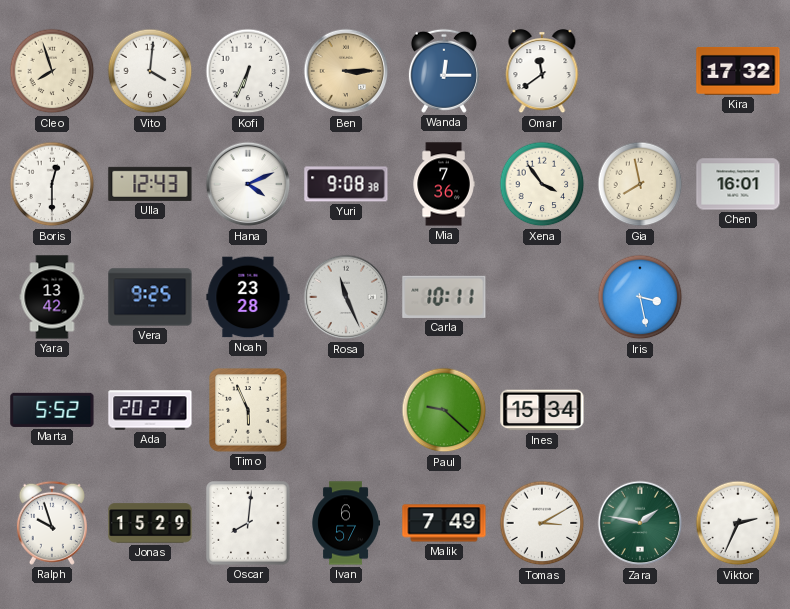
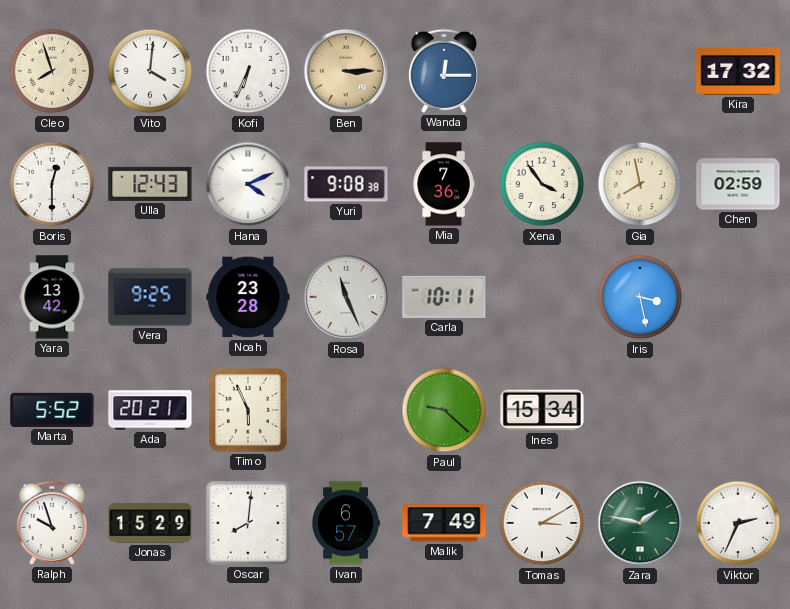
Omar: 11:39 -> none
Chen: 16:01 -> 02:59
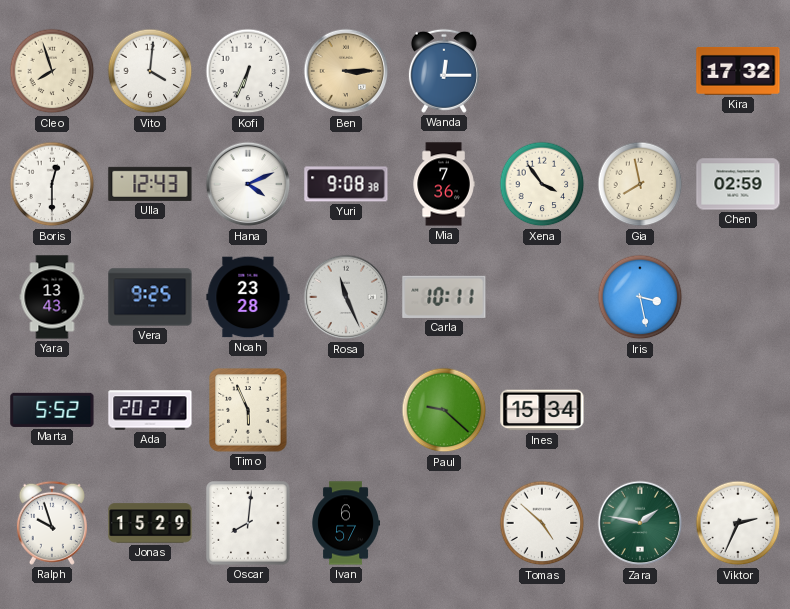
Yara: 13:42 -> 13:43
Malik: 7:49 -> none
Tomas: 3:10 -> 4:52
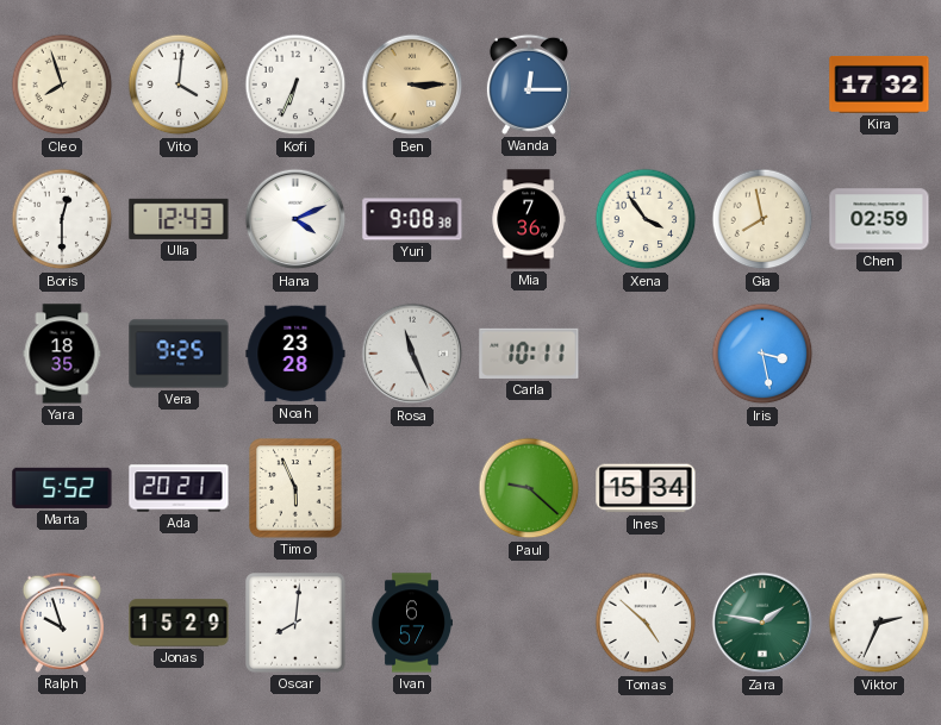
Yara: 13:43 -> 18:35
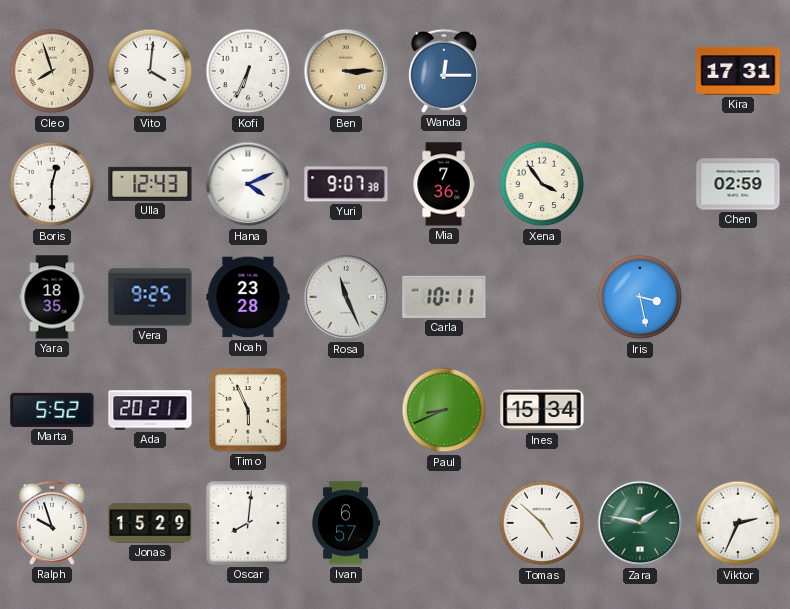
Kira: 17:32 -> 17:31
Yuri: 9:08 -> 9:07
Gia: 7:58 -> none
Paul: 9:22 -> 8:41
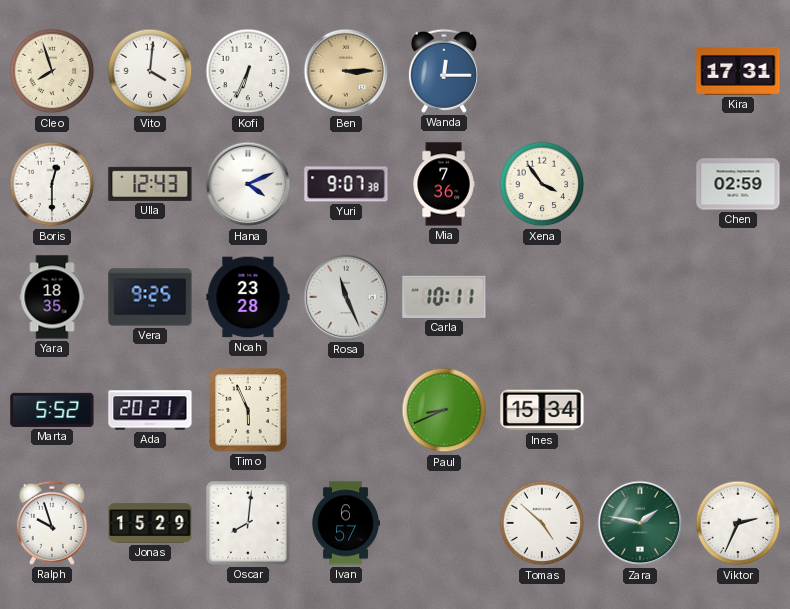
Iris: 3:28 -> none
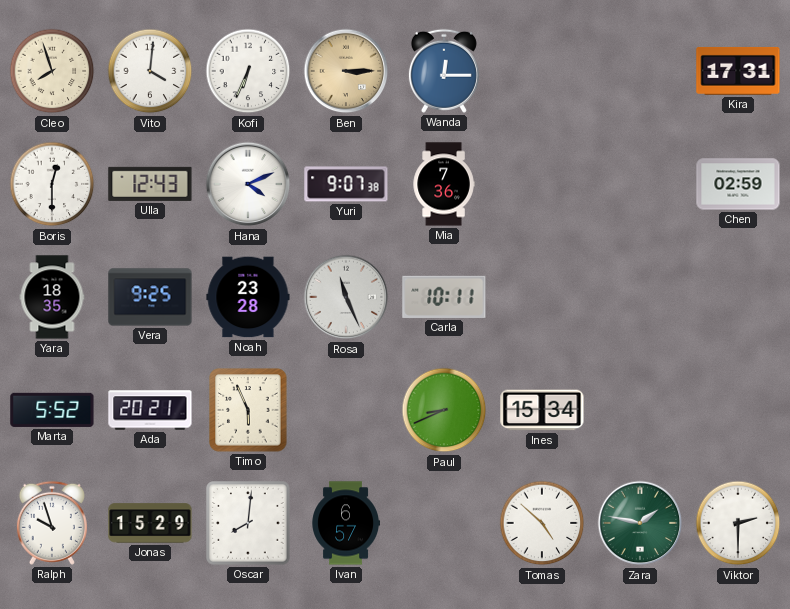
Xena: 3:54 -> none
Viktor: 2:34 -> 2:30
